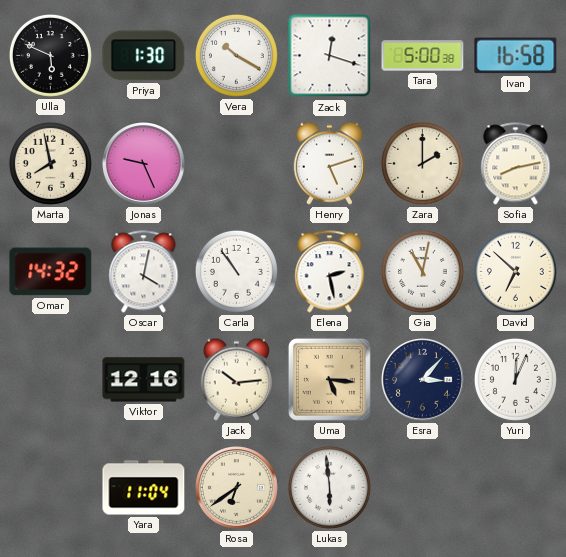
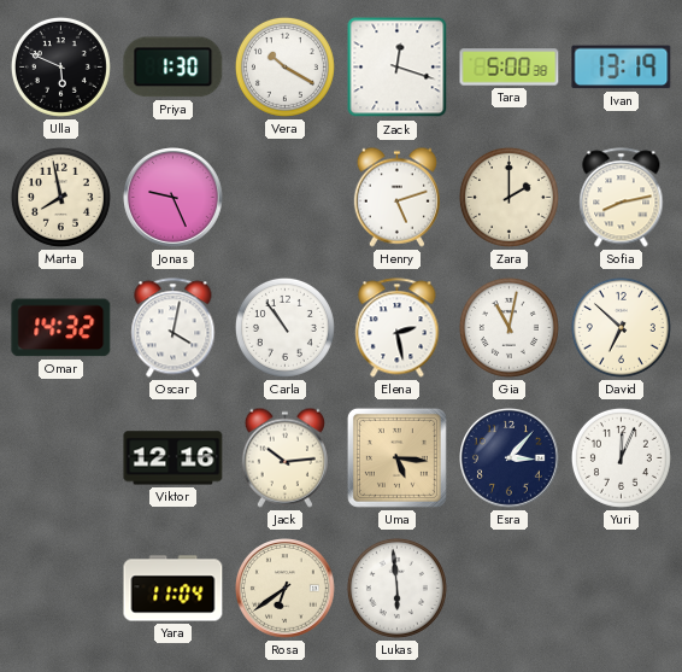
Ivan: 16:58 -> 13:19
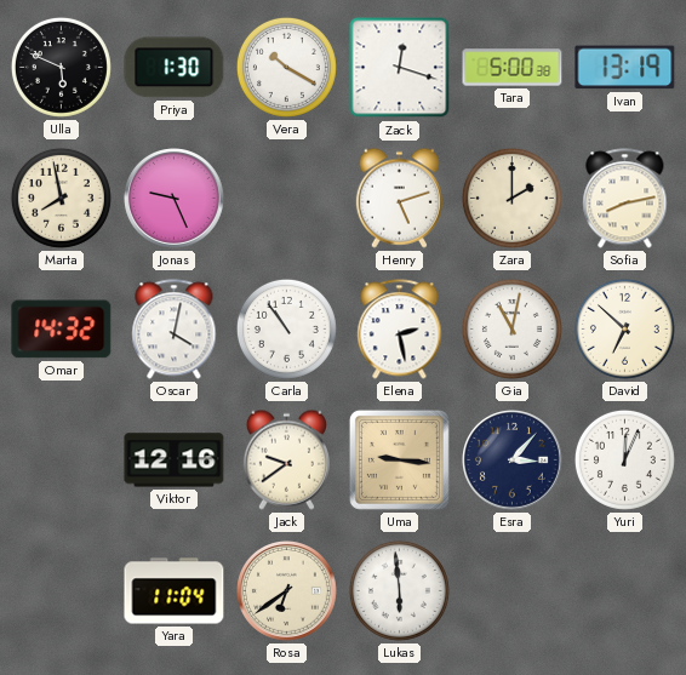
Jack: 10:14 -> 9:39
Uma: 5:16 -> 9:16
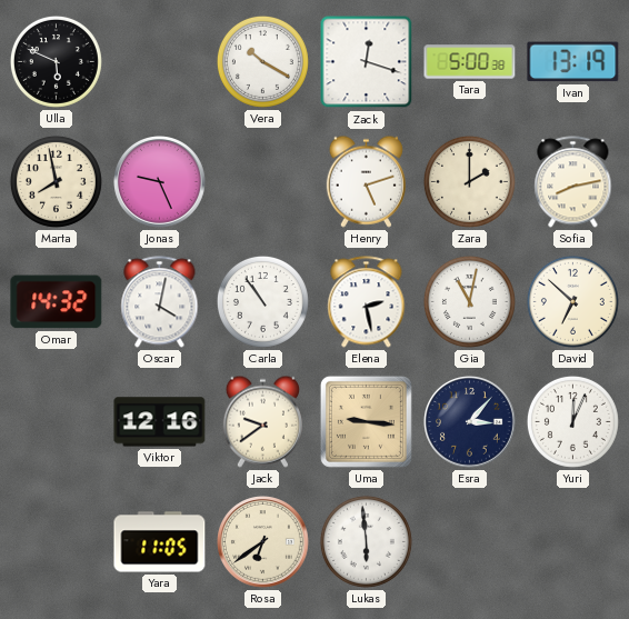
Priya: 1:30 -> none
Yara: 11:04 -> 11:05
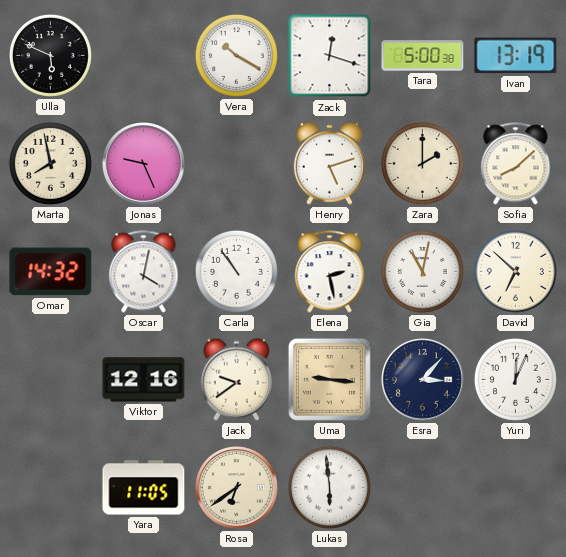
Sofia: 8:13 -> 8:08
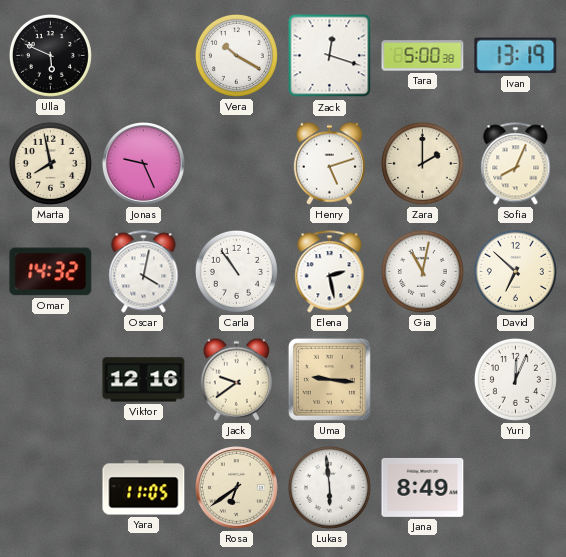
Sofia: 8:08 -> 8:04
Esra: 3:07 -> none
Jana: none -> 8:49
